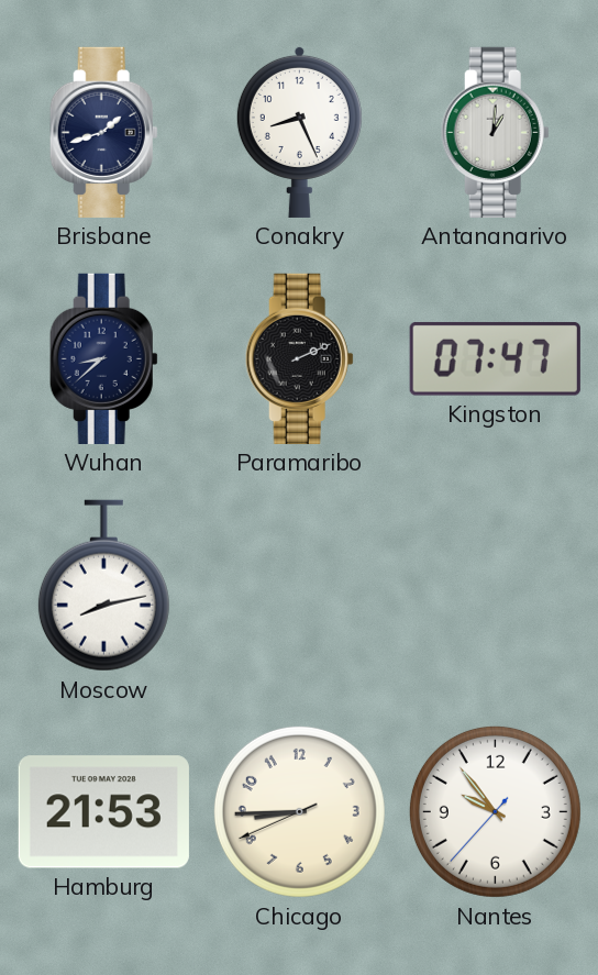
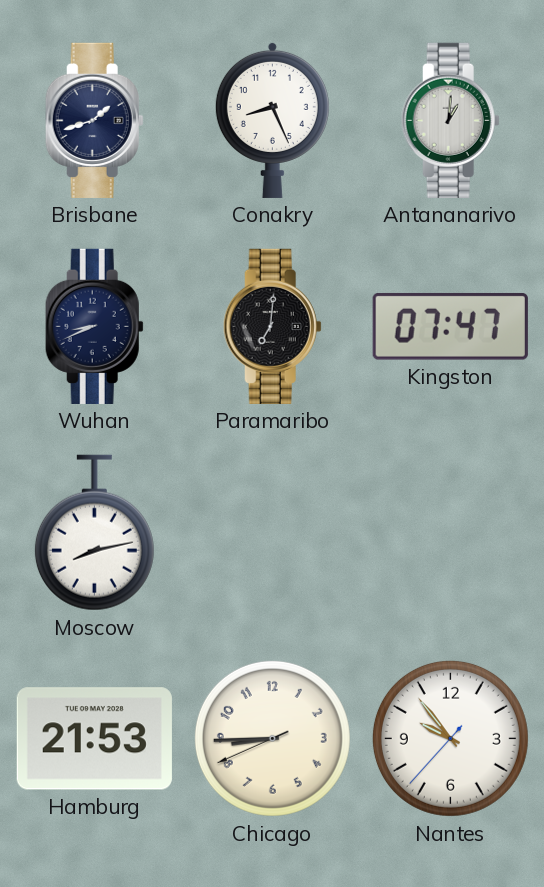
Wuhan: 8:38 -> 8:41
Paramaribo: 2:11 -> 7:01
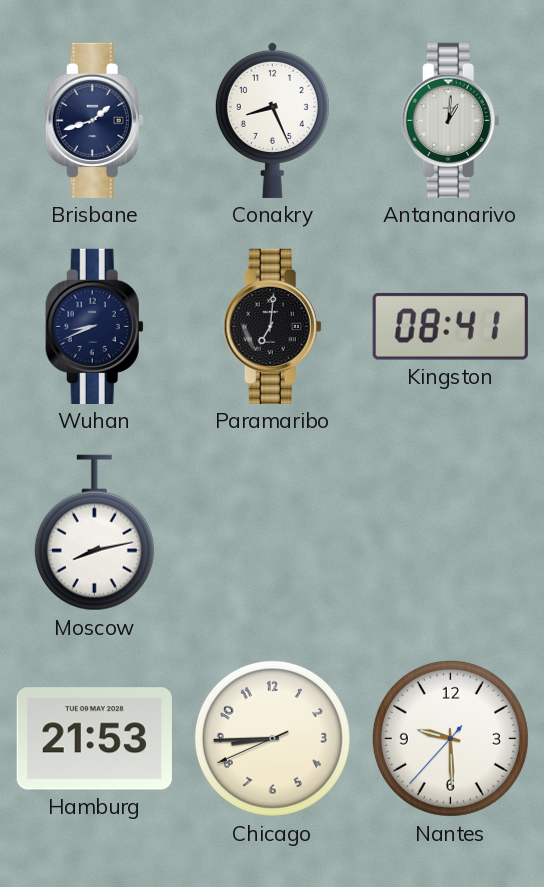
Kingston: 07:47 -> 08:41
Nantes: 9:53 -> 9:29
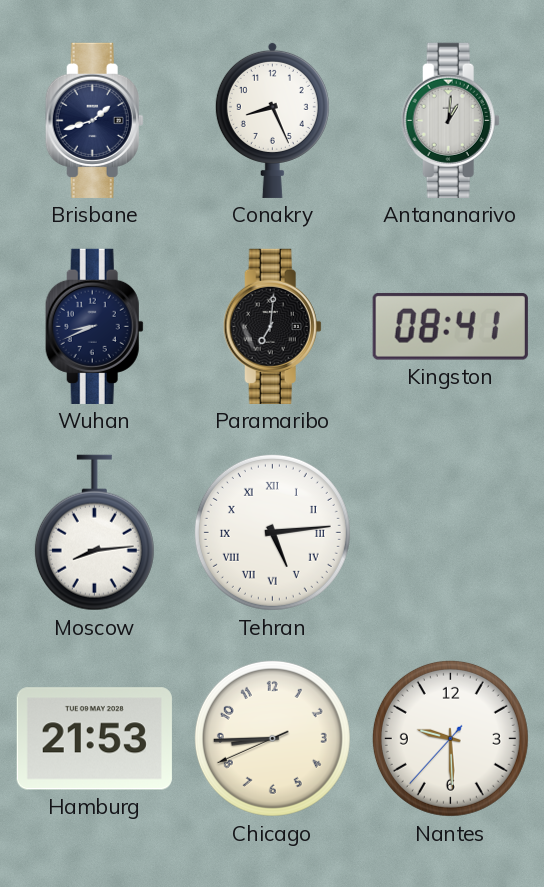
Moscow: 8:13 -> 8:14
Tehran: none -> 5:14
